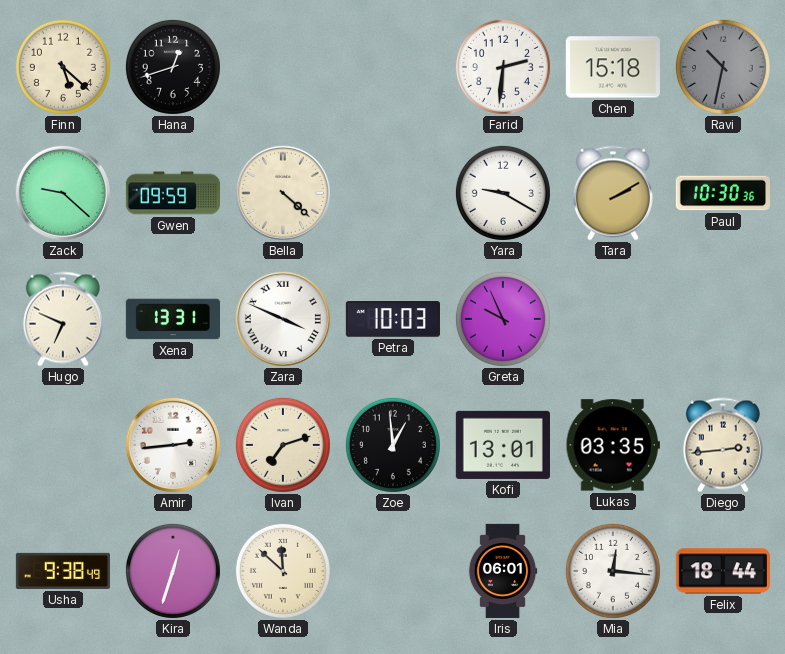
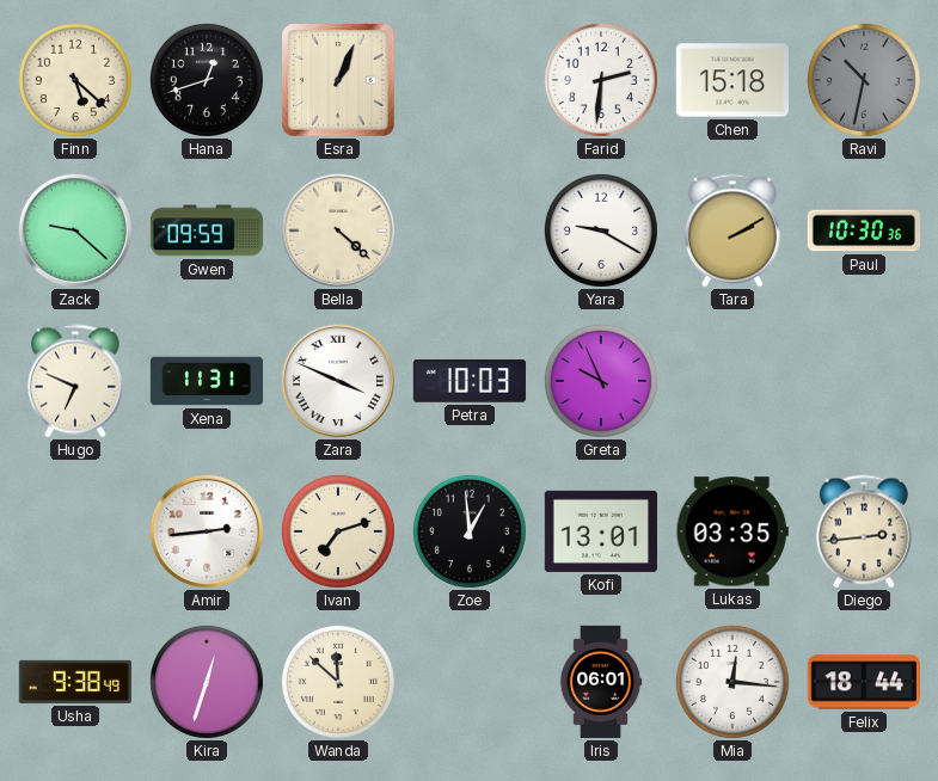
Esra: none -> 1:04
Xena: 13:31 -> 11:31
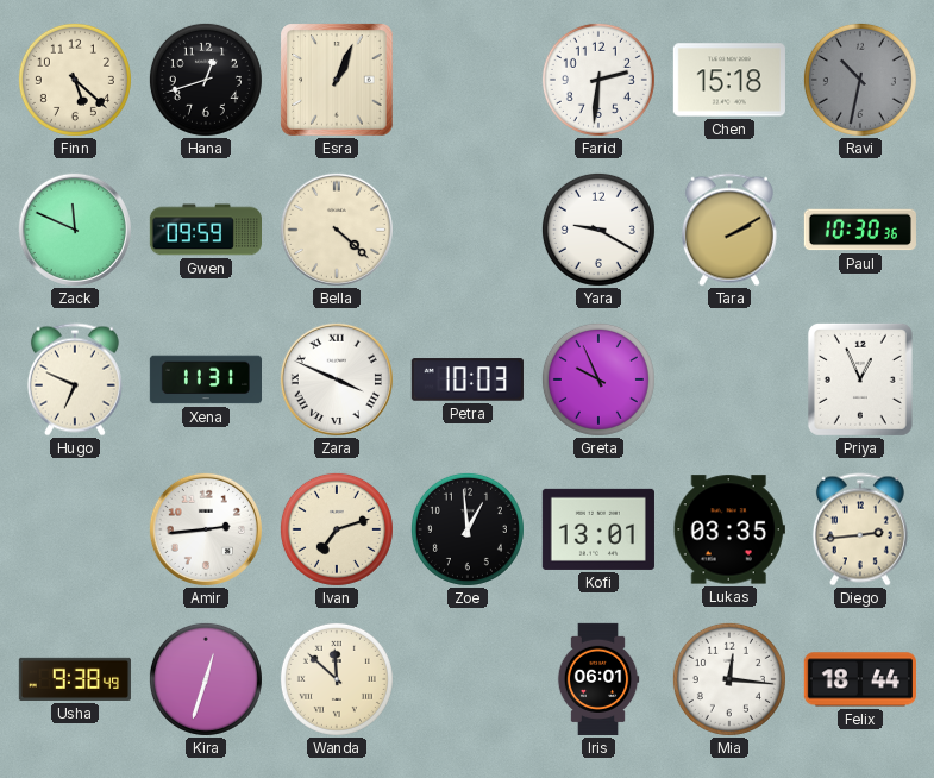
Zack: 9:22 -> 11:49
Priya: none -> 12:56
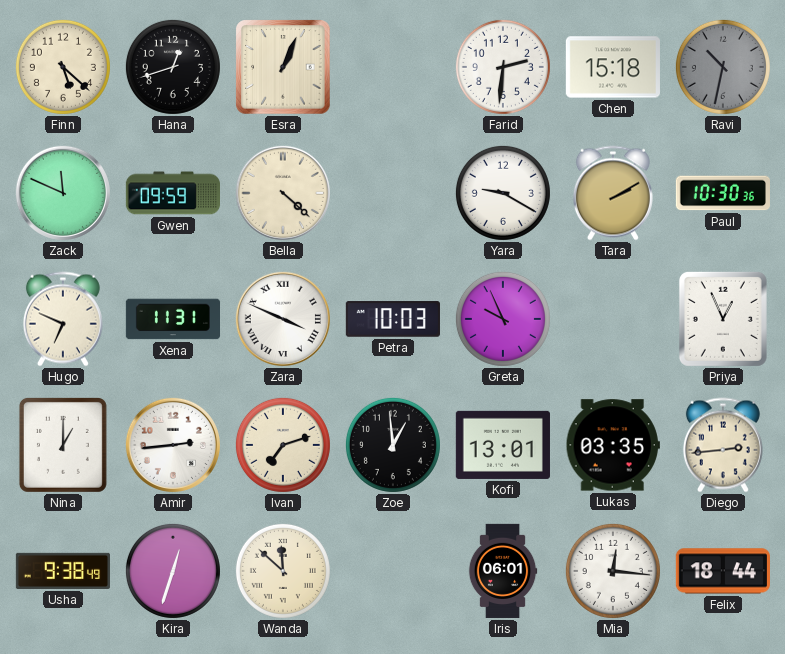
Nina: none -> 1:00
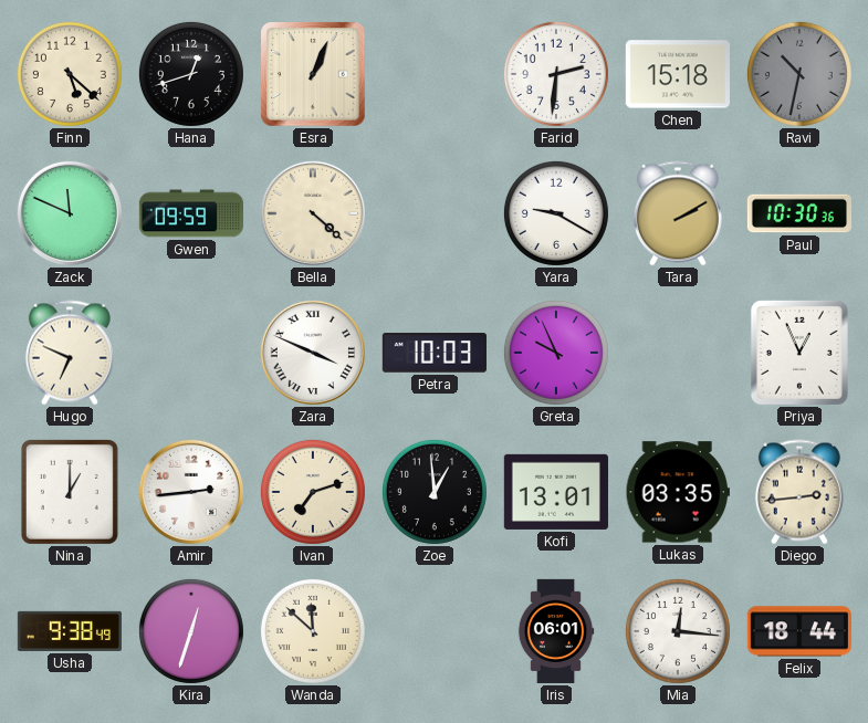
Xena: 11:31 -> none
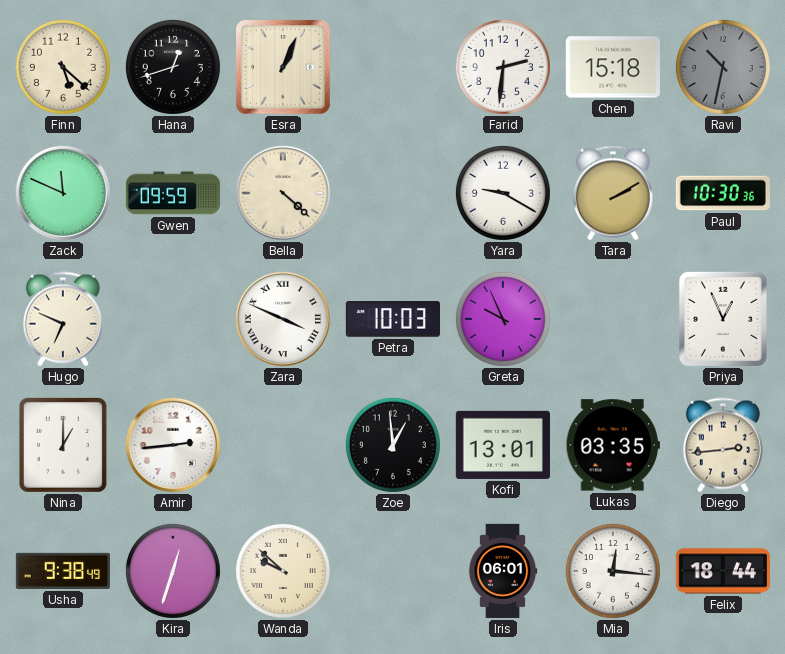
Ivan: 7:12 -> none
Wanda: 11:52 -> 9:52
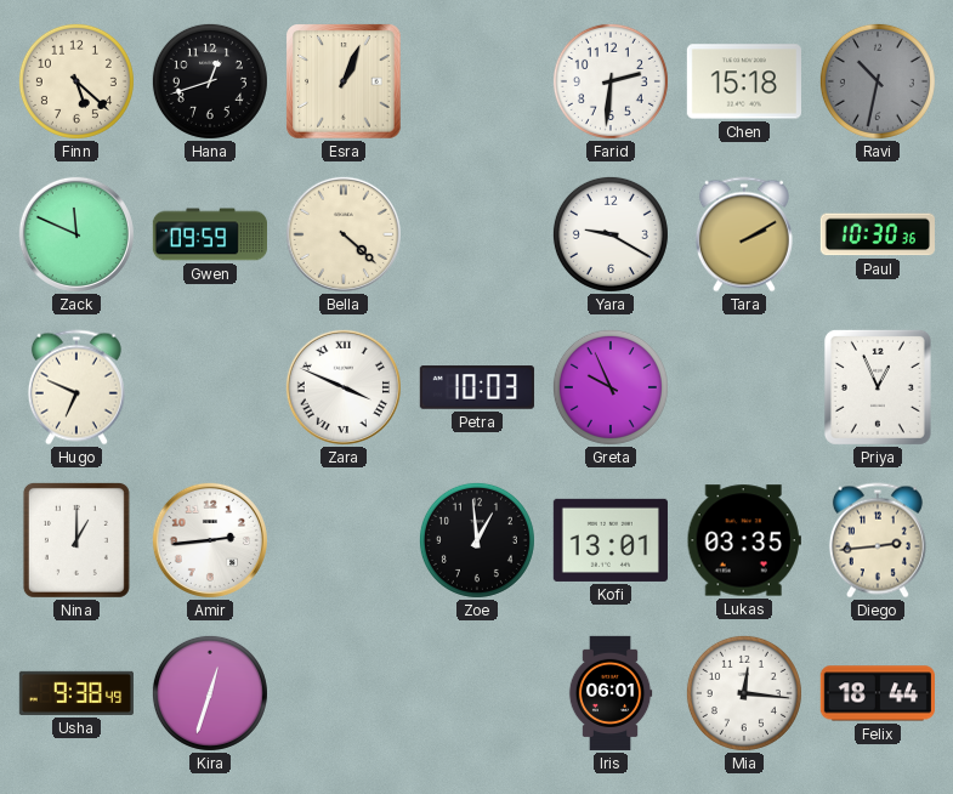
Wanda: 9:52 -> none
